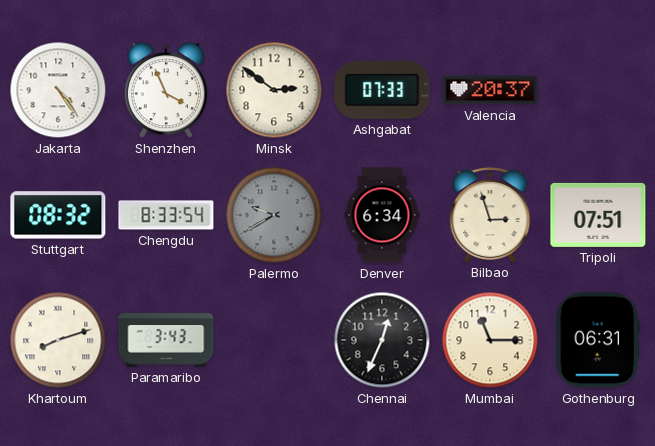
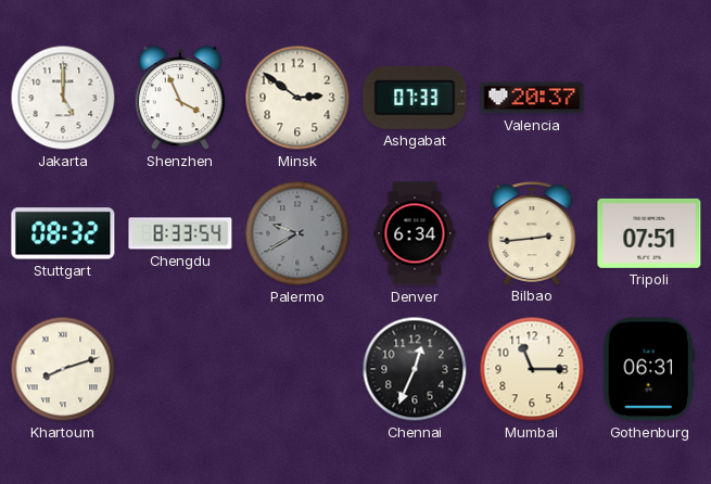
Jakarta: 4:24 -> 5:00
Bilbao: 2:57 -> 2:44
Paramaribo: 3:43 -> none
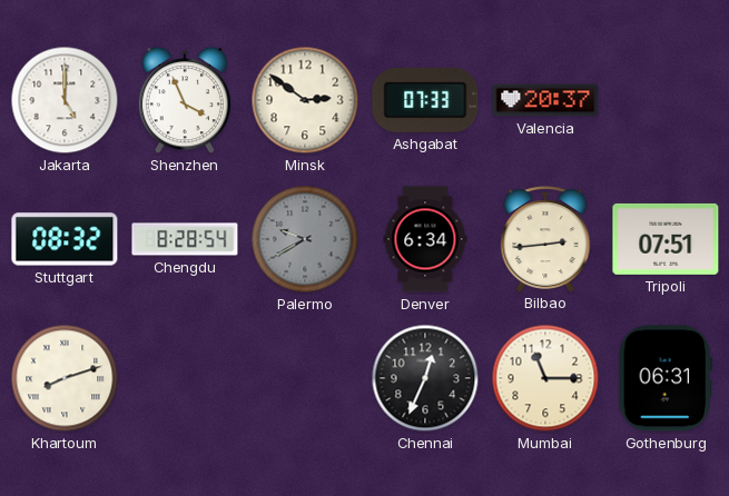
Chengdu: 8:33 -> 8:28
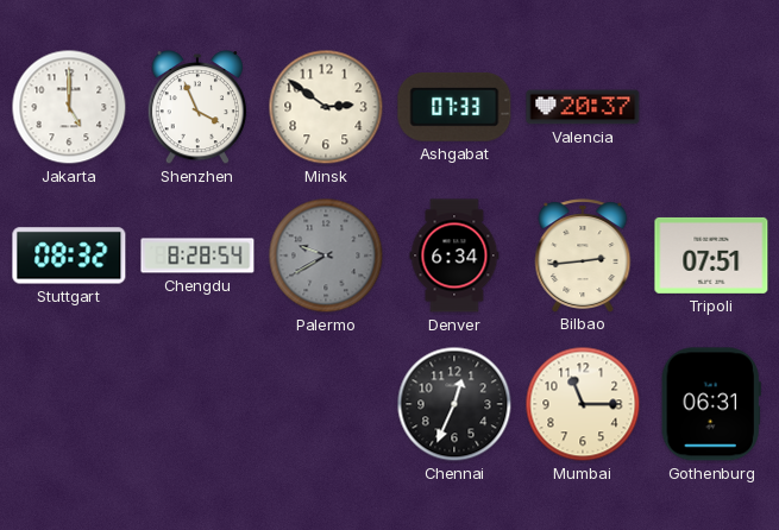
Khartoum: 8:12 -> none
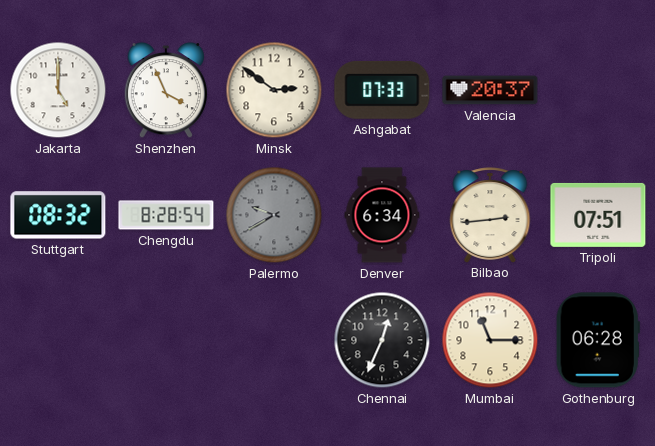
Gothenburg: 06:31 -> 06:28
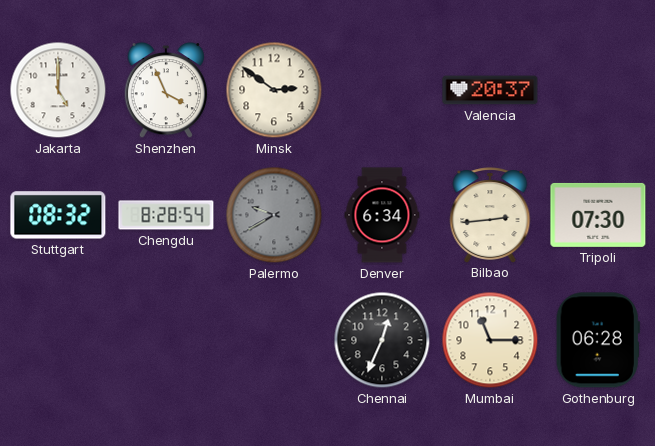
Ashgabat: 07:33 -> none
Tripoli: 07:51 -> 07:30
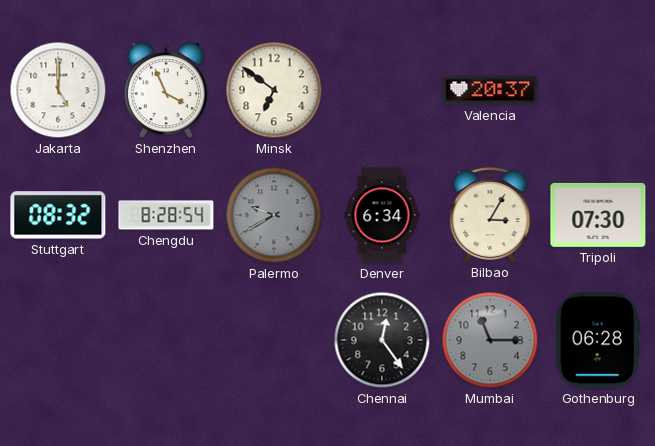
Minsk: 2:51 -> 6:51
Bilbao: 2:44 -> 3:05
Chennai: 12:34 -> 12:24
Mumbai dial: cream -> grey
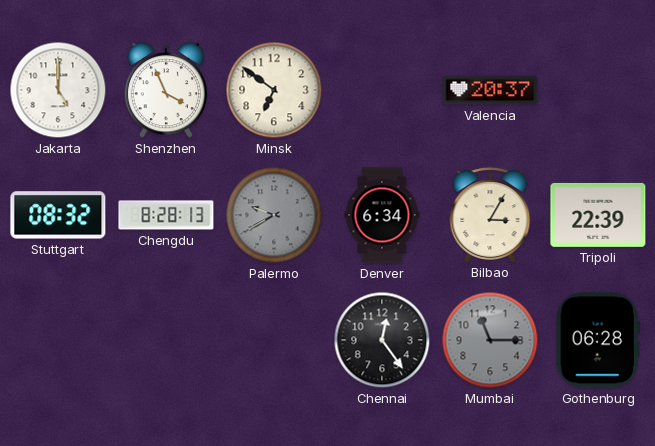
Chengdu: 8:28:54 -> 8:28:13
Tripoli: 07:30 -> 22:39
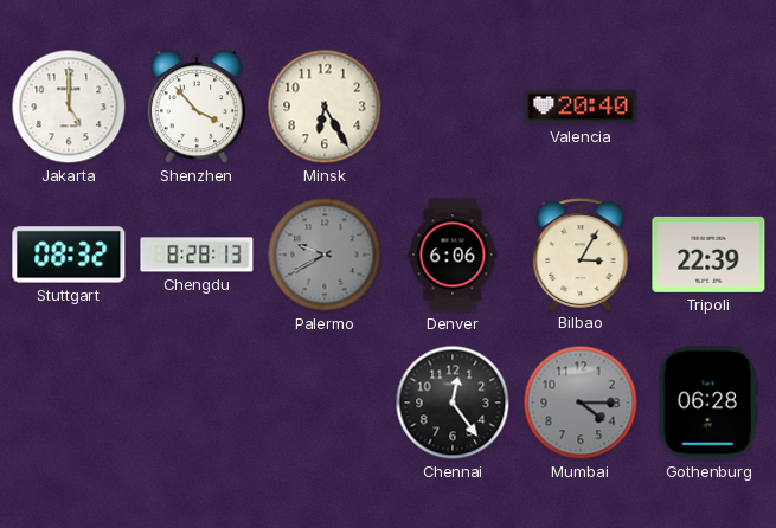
Shenzhen: 3:56 -> 3:53
Minsk: 6:51 -> 6:25
Valencia: 20:37 -> 20:40
Denver: 6:34 -> 6:06
Mumbai: 11:15 -> 4:15
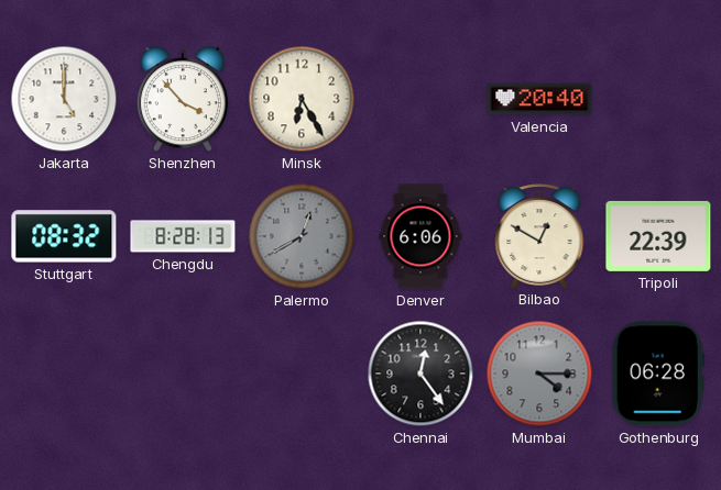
Palermo: 9:40 -> 12:40
Bilbao: 3:05 -> 12:50
